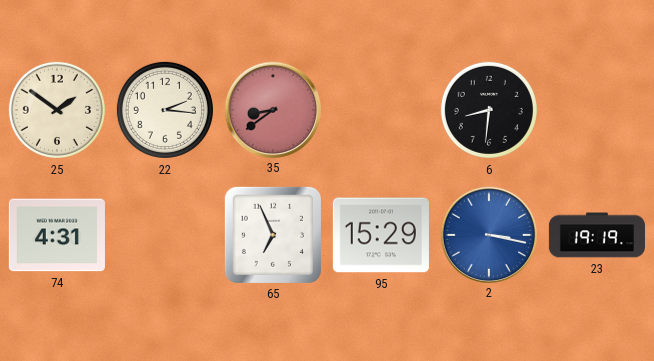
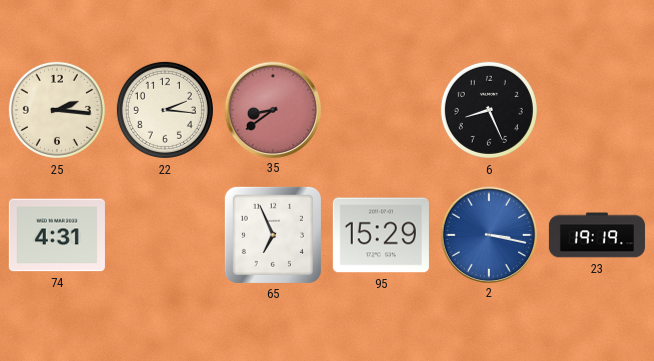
25: 1:51 -> 2:16
6: 8:31 -> 8:26
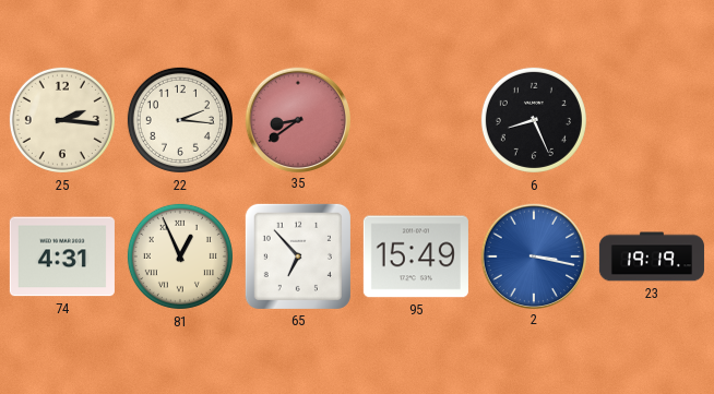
81: none -> 12:56
65: 6:56 -> 6:53
95: 15:29 -> 15:49
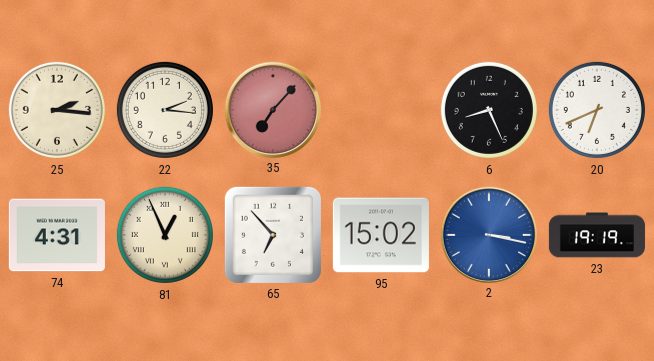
35: 8:39 -> 7:07
20: none -> 6:41
95: 15:49 -> 15:02
